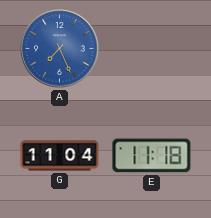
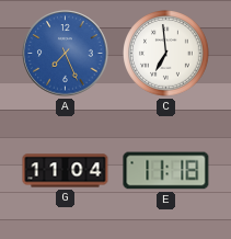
C: none -> 6:59
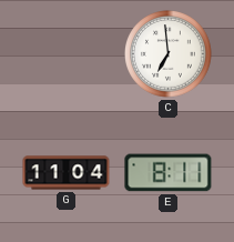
A: 7:26 -> none
E: 11:18 -> 8:11
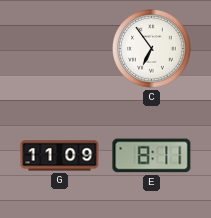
C: 6:59 -> 6:54
G: 11:04 -> 11:09
